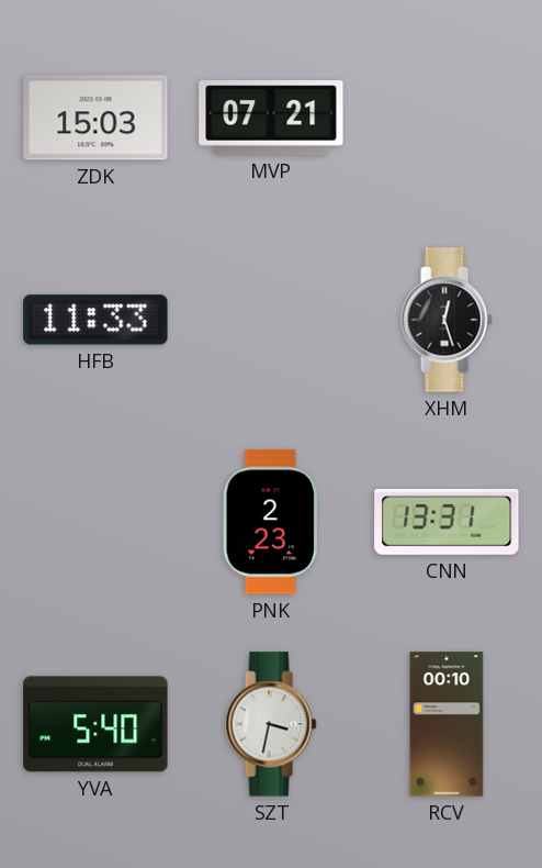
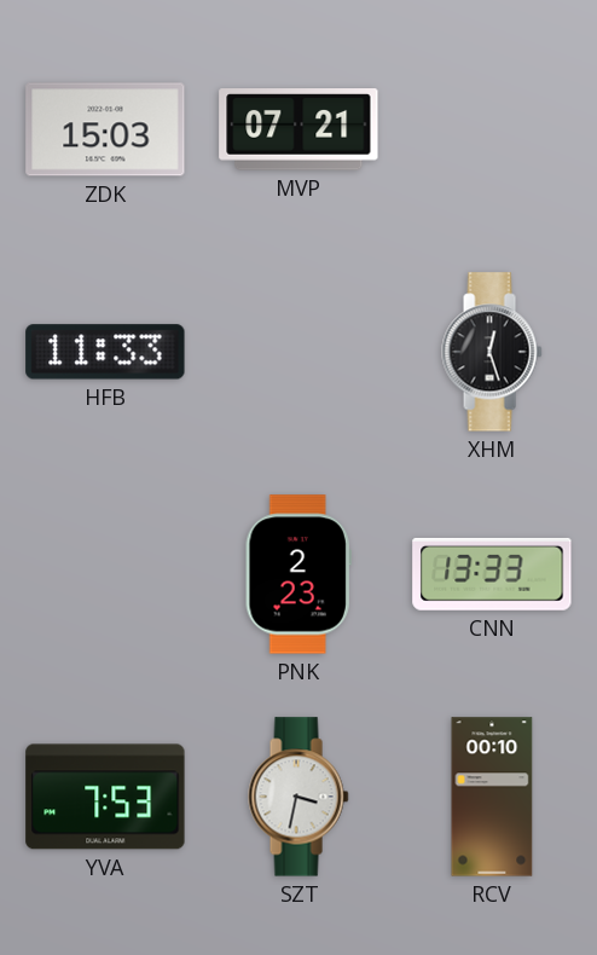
CNN: 13:31 -> 13:33
YVA: 5:40 -> 7:53
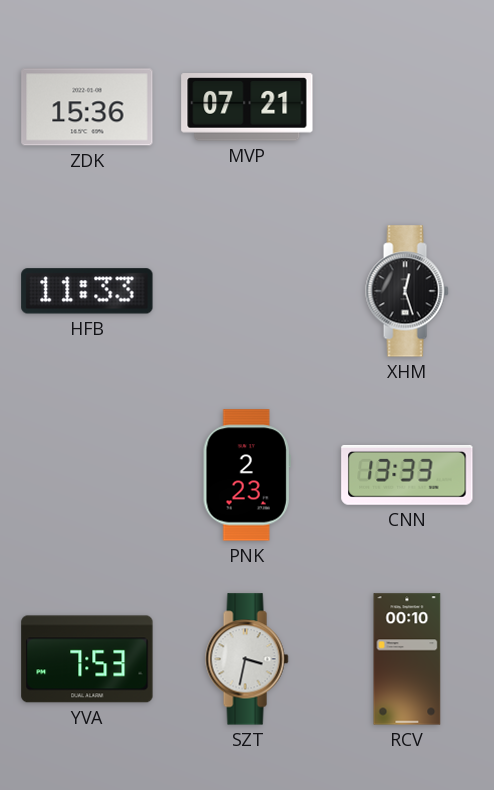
ZDK: 15:03 -> 15:36
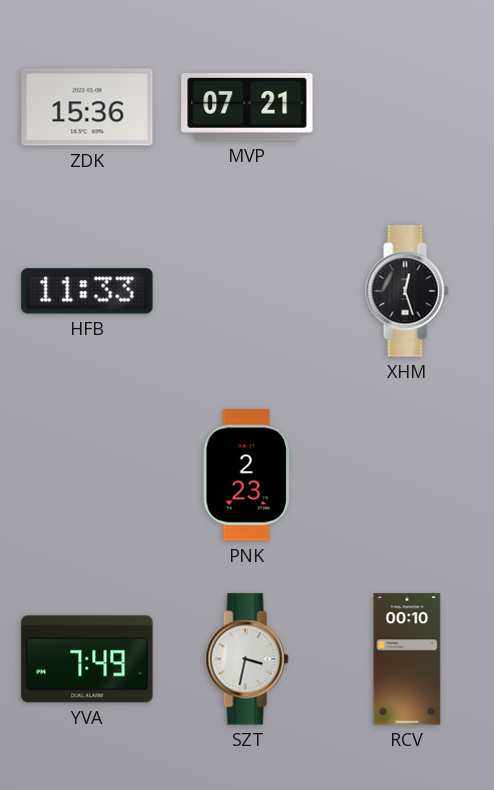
CNN: 13:33 -> none
YVA: 7:53 -> 7:49
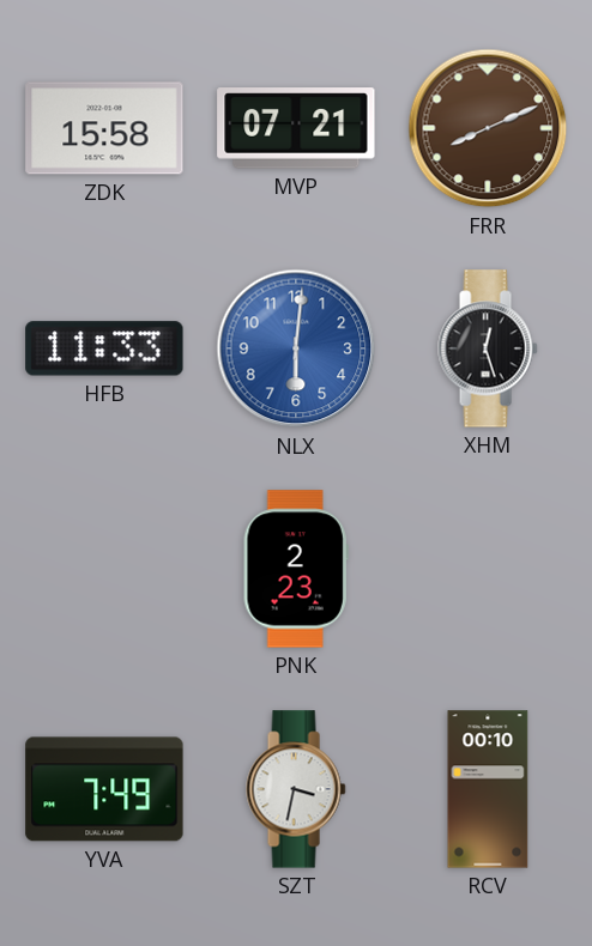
ZDK: 15:36 -> 15:58
FRR: none -> 8:11
NLX: none -> 6:01
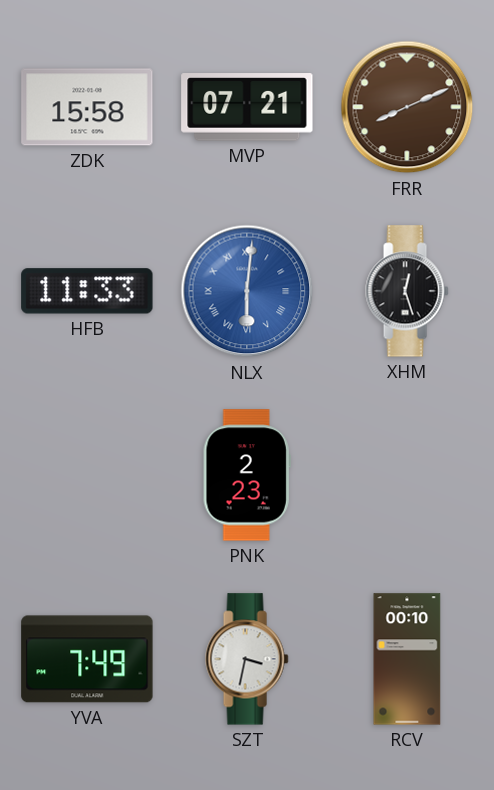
NLX numerals: Arabic -> Roman
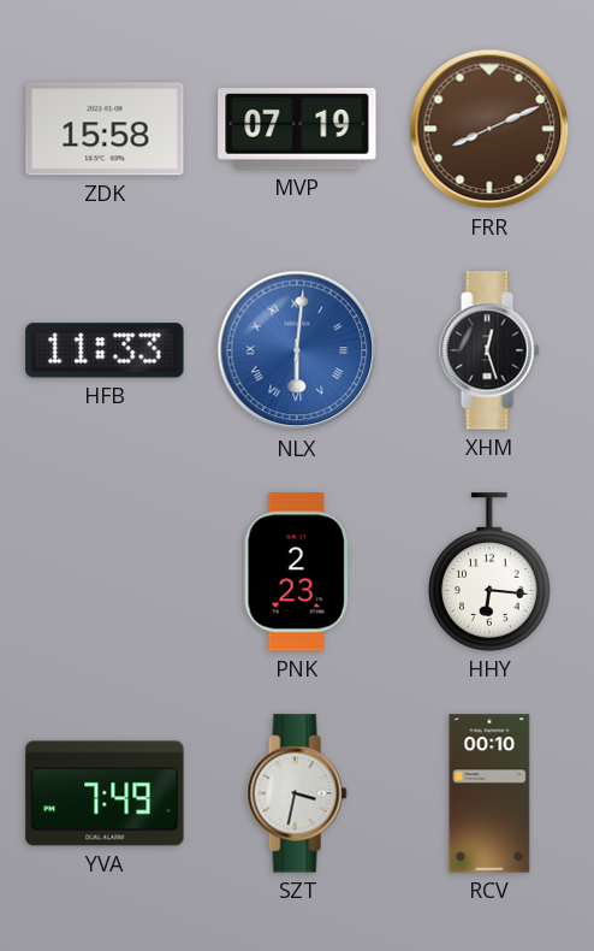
MVP: 07:21 -> 07:19
HHY: none -> 6:16
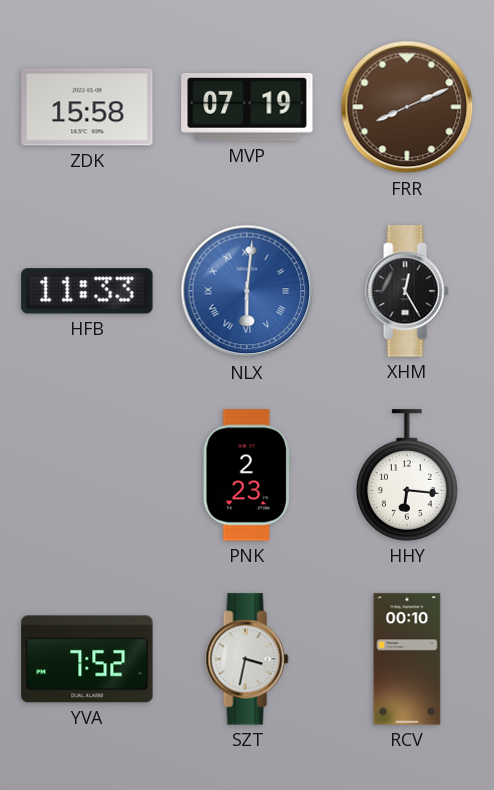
XHM: 12:27 -> 12:25
YVA: 7:49 -> 7:52
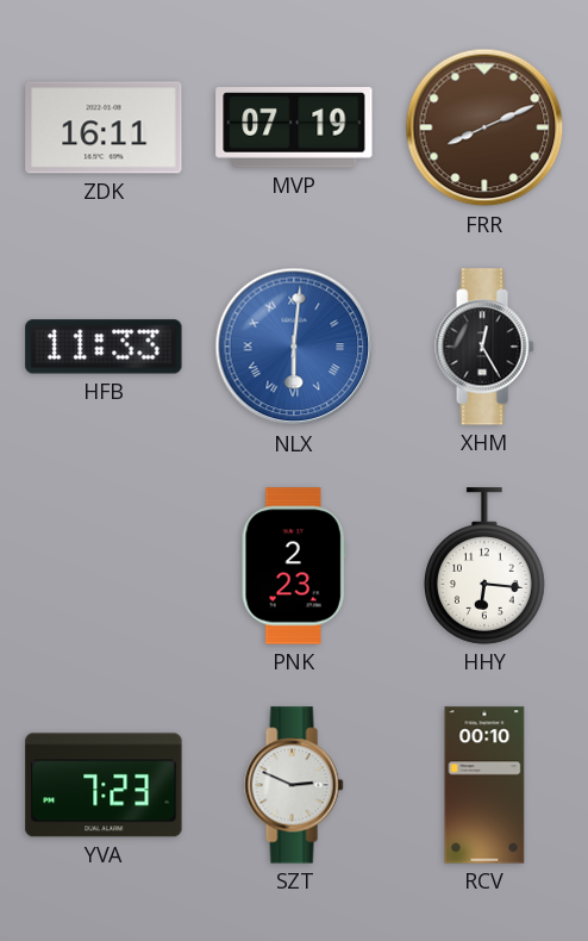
ZDK: 15:58 -> 16:11
YVA: 7:52 -> 7:23
SZT: 3:32 -> 2:49
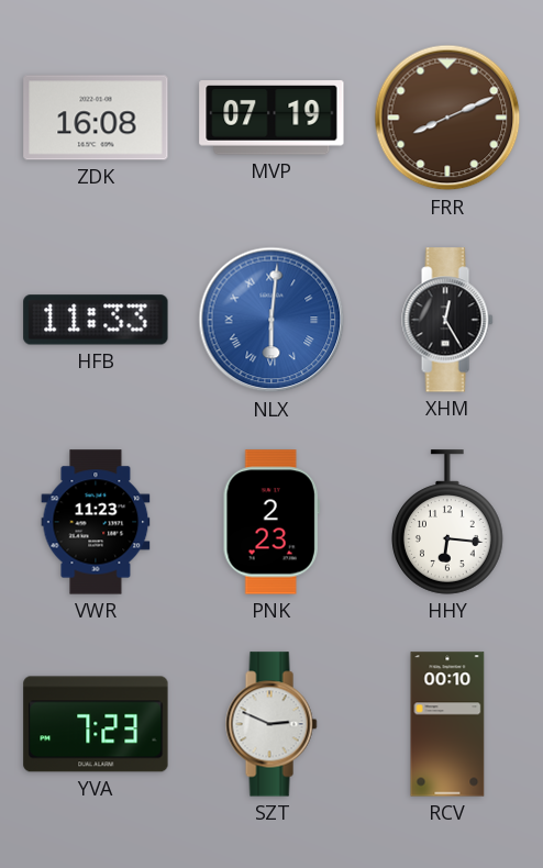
ZDK: 16:11 -> 16:08
VWR: none -> 11:23
